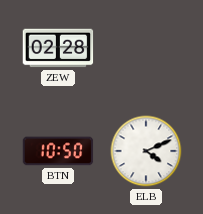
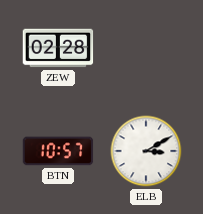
BTN: 10:50 -> 10:57
ELB: 4:11 -> 3:10
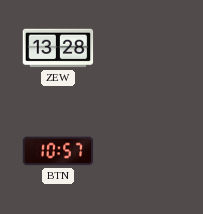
ZEW: 02:28 -> 13:28
ELB: 3:10 -> none
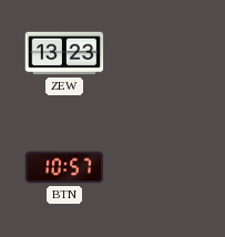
ZEW: 13:28 -> 13:23
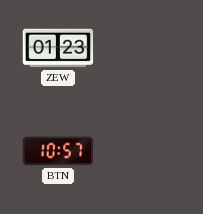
ZEW: 13:23 -> 01:23
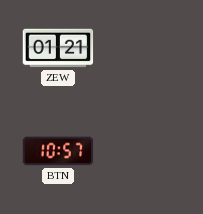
ZEW: 01:23 -> 01:21
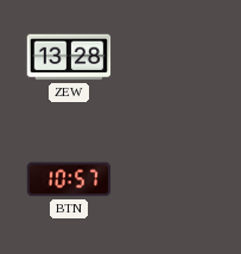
ZEW: 01:21 -> 13:28
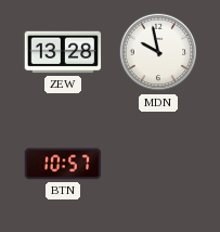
MDN: none -> 9:58
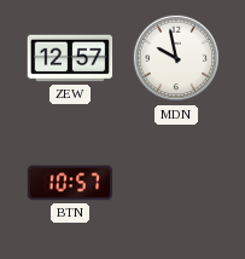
ZEW: 13:28 -> 12:57
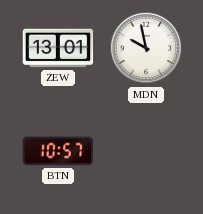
ZEW: 12:57 -> 13:01
